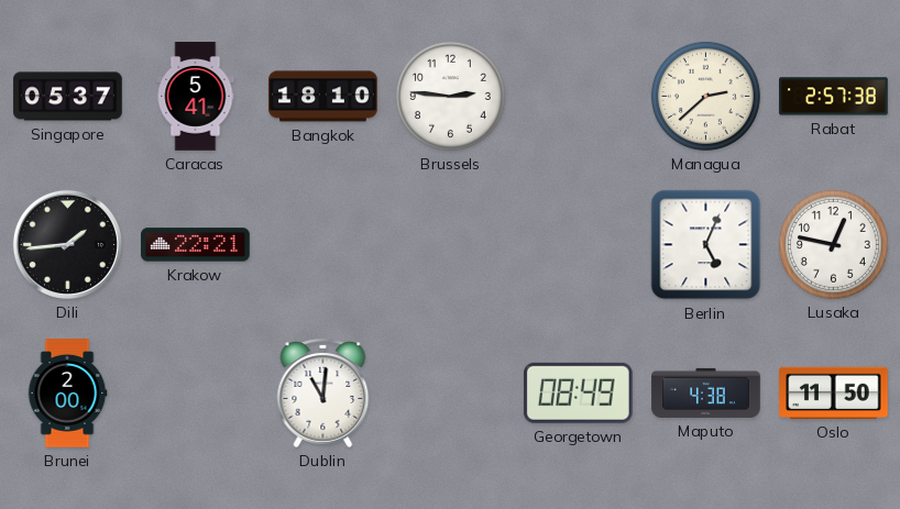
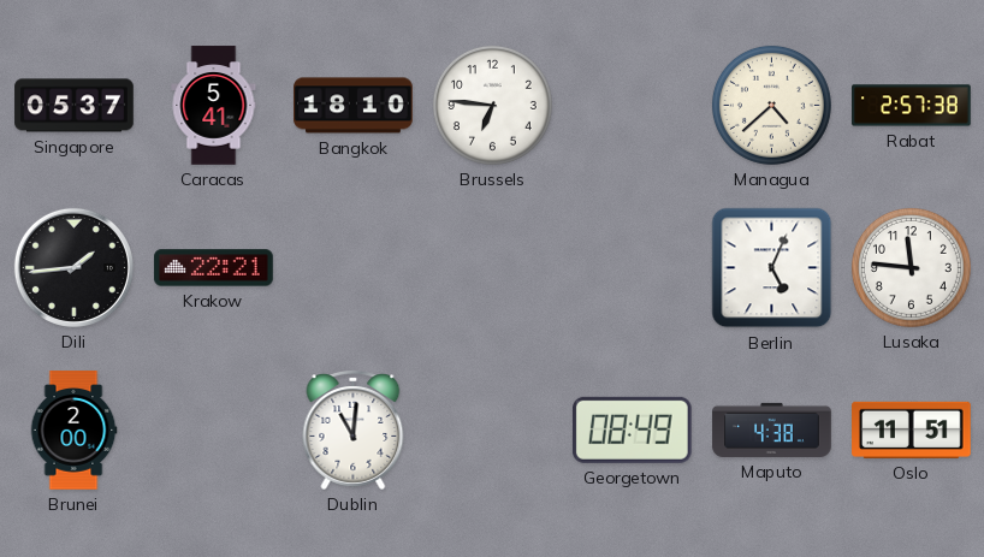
Brussels: 2:46 -> 6:46
Managua: 2:38 -> 4:38
Lusaka: 12:47 -> 11:46
Oslo: 11:50 -> 11:51
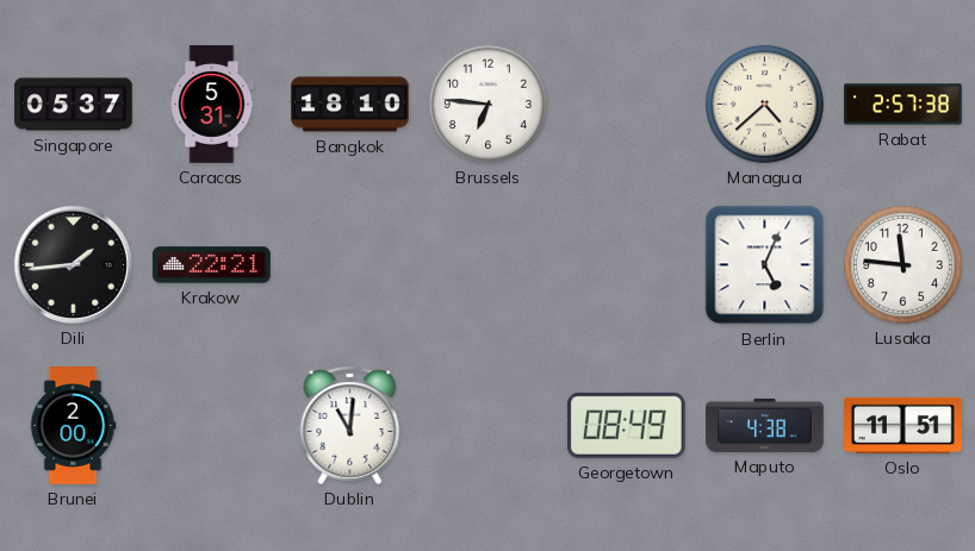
Caracas: 5:41 -> 5:31
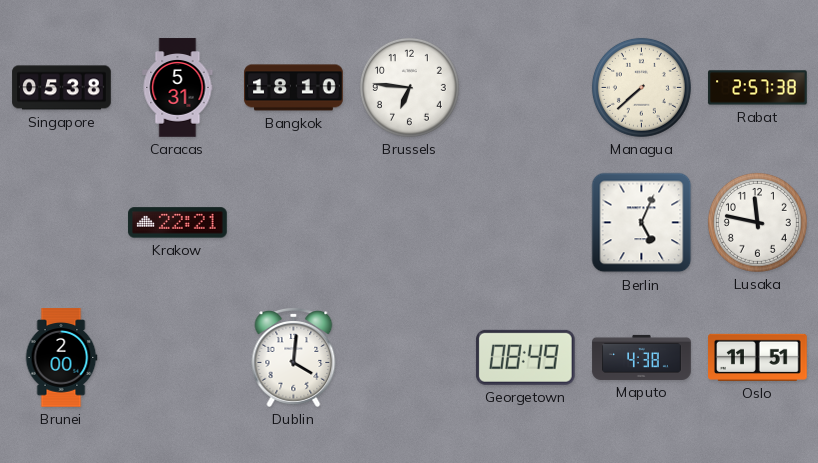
Singapore: 05:37 -> 05:38
Managua: 4:38 -> 7:38
Dili: 1:44 -> none
Lusaka: 11:46 -> 11:47
Dublin: 11:01 -> 4:01
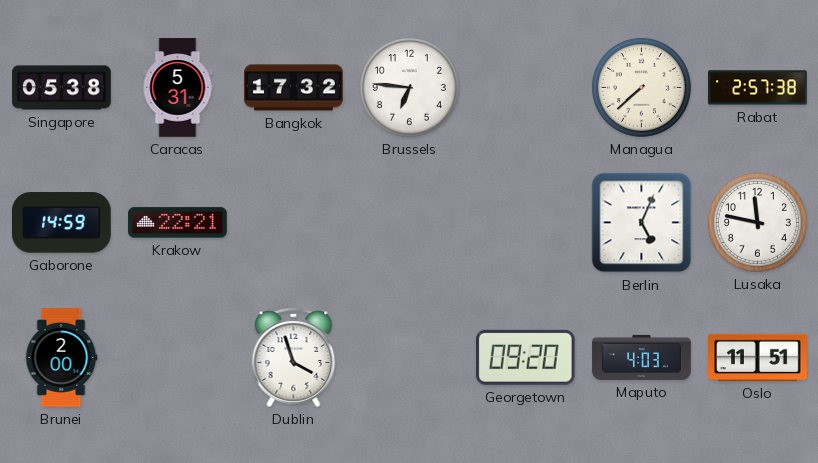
Bangkok: 18:10 -> 17:32
Gaborone: none -> 14:59
Dublin: 4:01 -> 3:57
Georgetown: 08:49 -> 09:20
Maputo: 4:38 -> 4:03
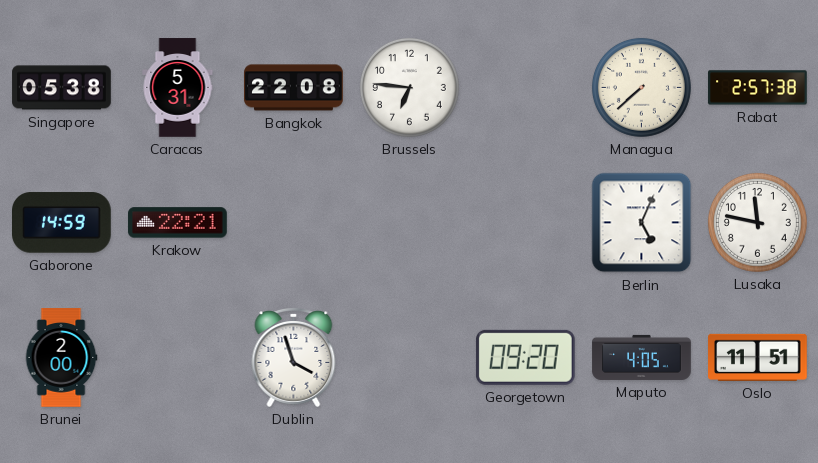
Bangkok: 17:32 -> 22:08
Maputo: 4:03 -> 4:05
